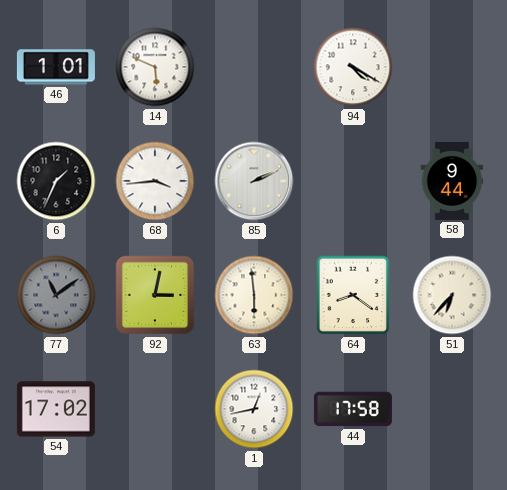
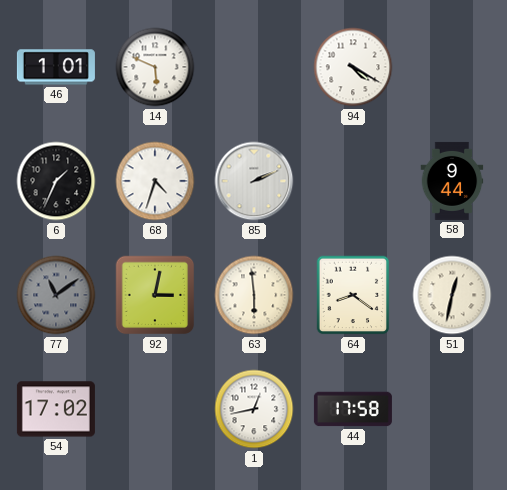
68: 3:44 -> 4:33
51: 6:37 -> 12:32
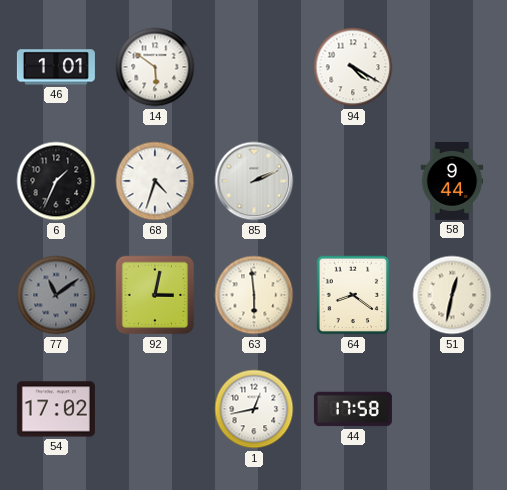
14: 5:49 -> 5:51
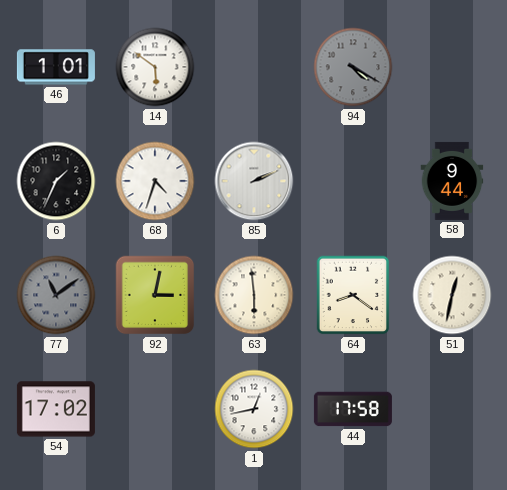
94 dial: white -> grey
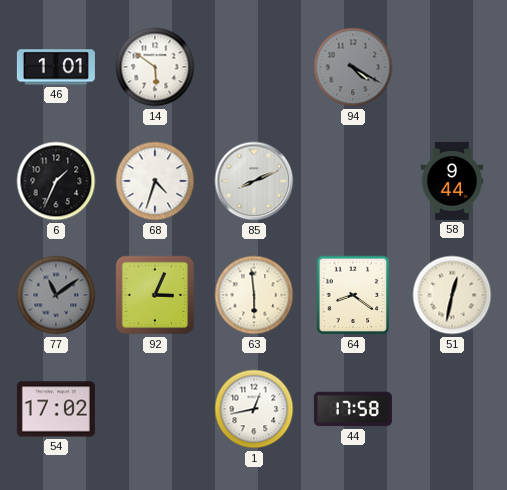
85: 2:11 -> 8:11
92: 3:02 -> 3:04
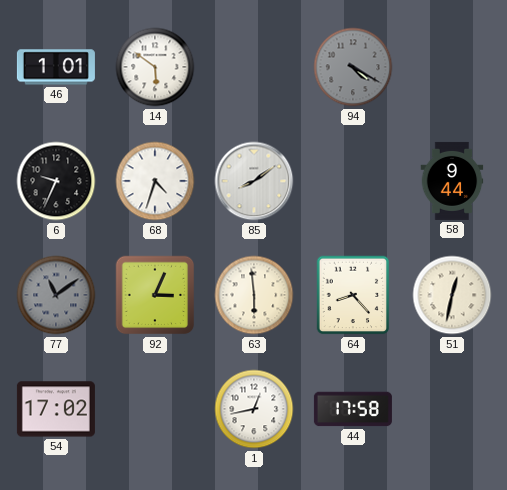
6: 1:34 -> 9:34
85: 8:11 -> 8:09
64: 8:21 -> 8:23
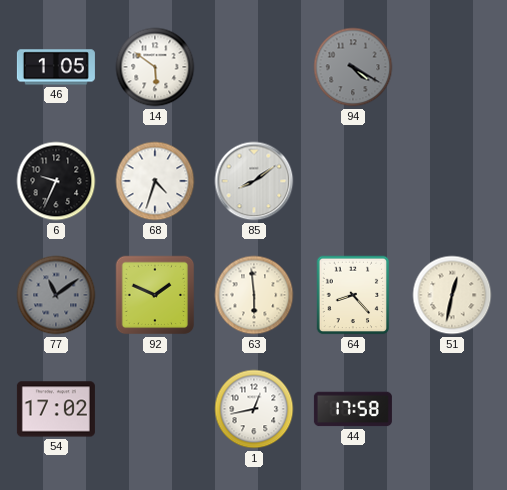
46: 1:01 -> 1:05
58: 9:44 -> none
92: 3:04 -> 1:49
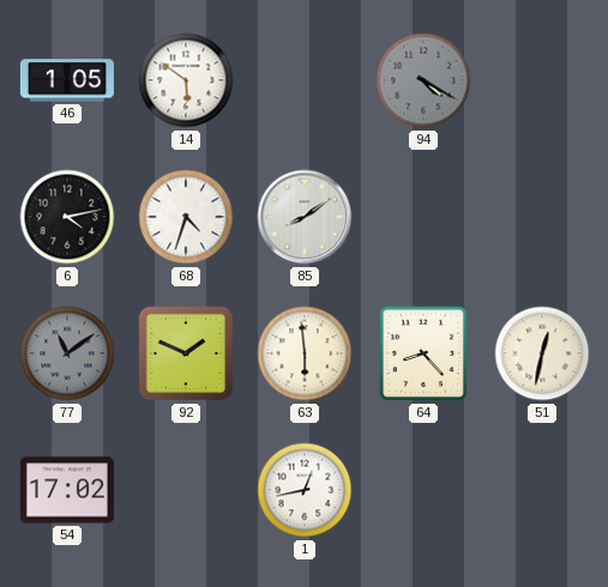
6: 9:34 -> 4:13
44: 17:58 -> none
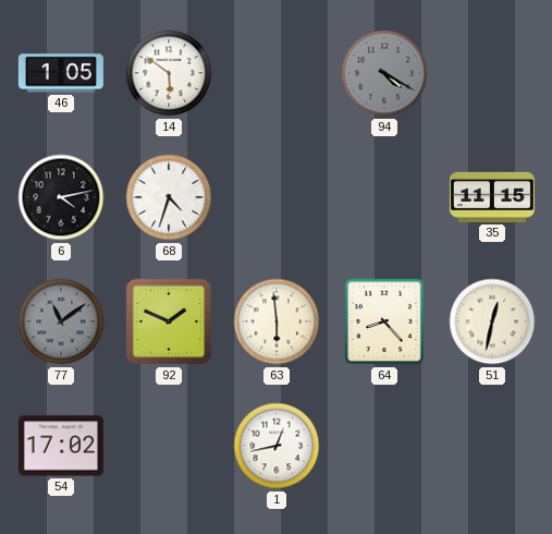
85: 8:09 -> none
35: none -> 11:15
